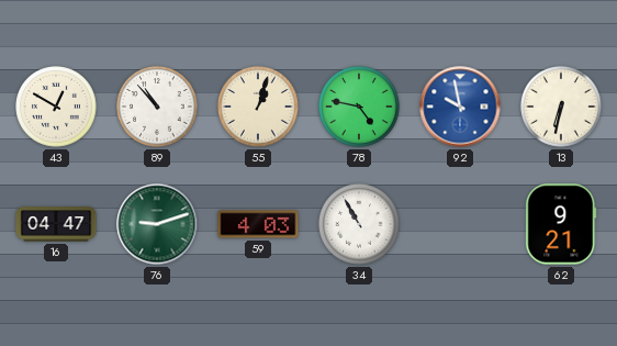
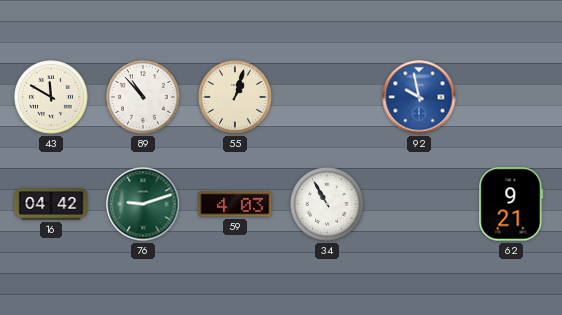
43: 12:50 -> 11:50
78: 4:47 -> none
13: 6:32 -> none
16: 04:47 -> 04:42
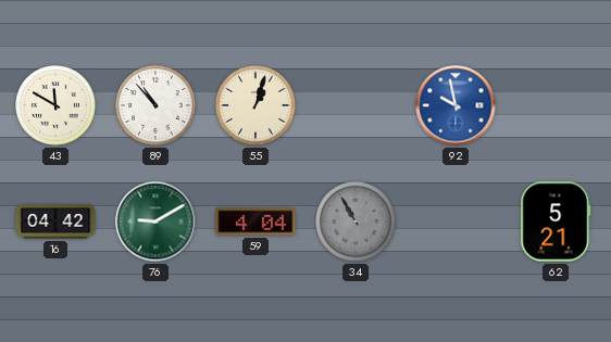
76: 9:12 -> 9:10
59: 4:03 -> 4:04
34 dial: white -> grey
62: 9:21 -> 5:21
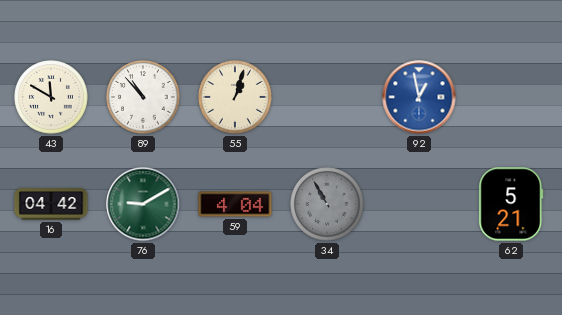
92: 9:58 -> 12:58
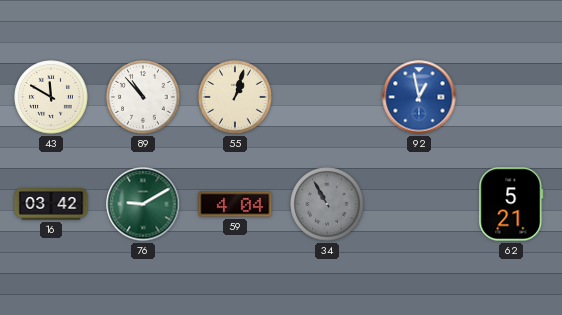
16: 04:42 -> 03:42
